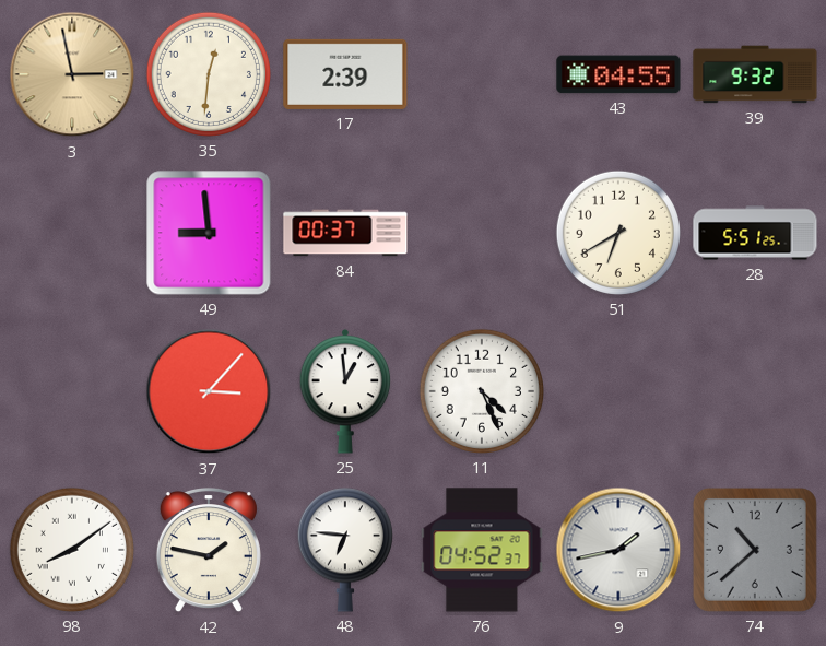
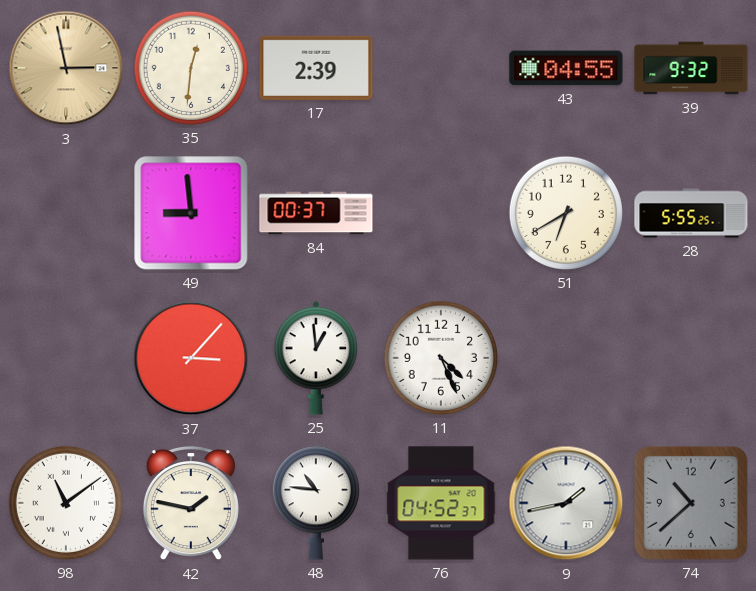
28: 5:51 -> 5:55
98: 8:09 -> 11:09
48: 6:46 -> 10:46
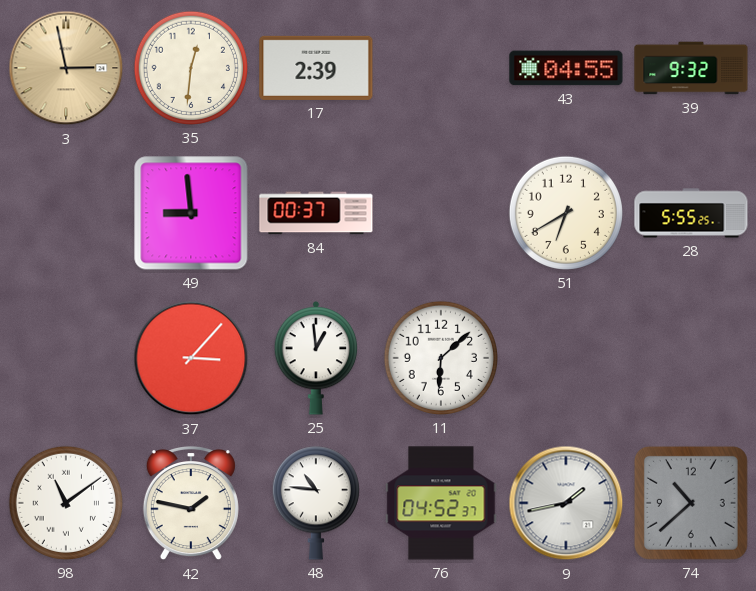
11: 4:26 -> 6:08
